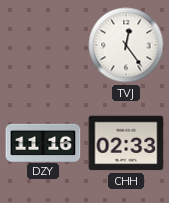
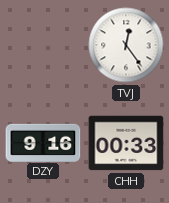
DZY: 11:16 -> 9:16
CHH: 02:33 -> 00:33
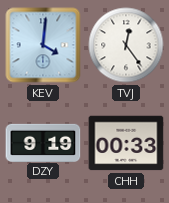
KEV: none -> 4:01
DZY: 9:16 -> 9:19
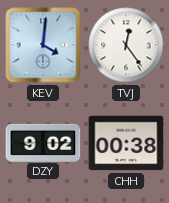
DZY: 9:19 -> 9:02
CHH: 00:33 -> 00:38
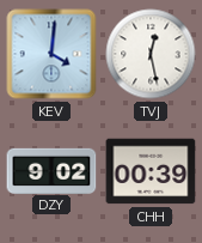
TVJ: 12:24 -> 12:28
CHH: 00:38 -> 00:39
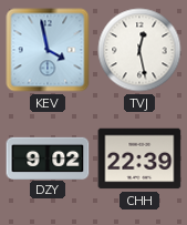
KEV: 4:01 -> 3:58
CHH: 00:39 -> 22:39
